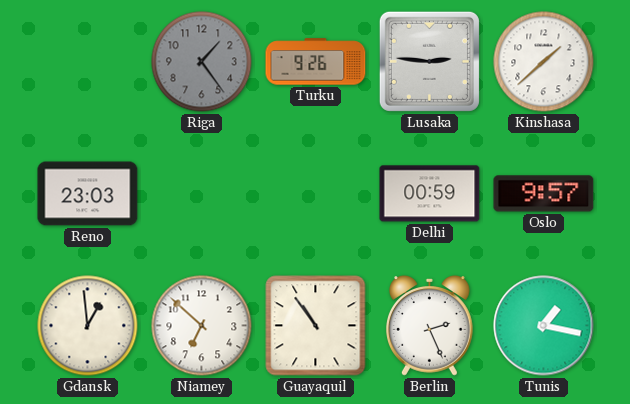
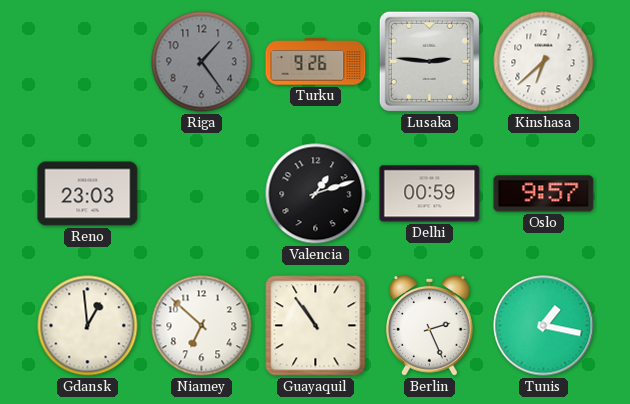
Kinshasa: 1:38 -> 6:38
Valencia: none -> 1:12
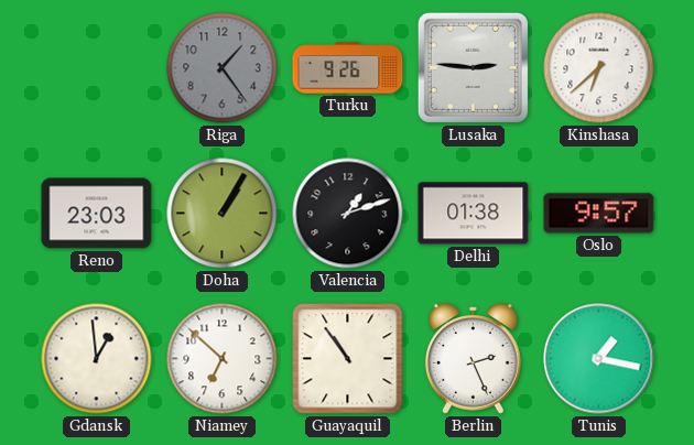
Doha: none -> 1:05
Delhi: 00:59 -> 01:38
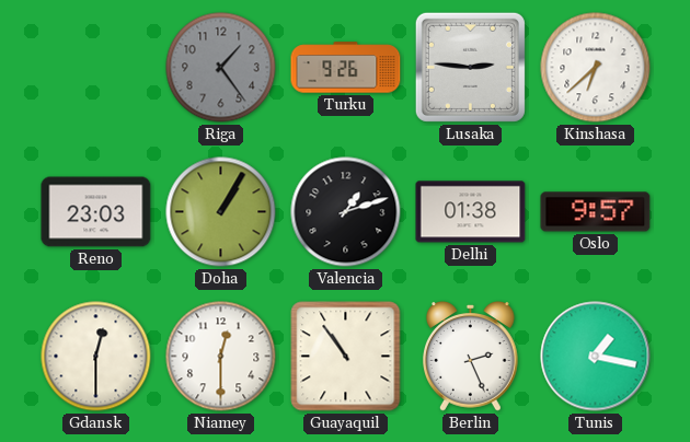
Gdansk: 12:59 -> 12:30
Niamey: 6:52 -> 12:30
